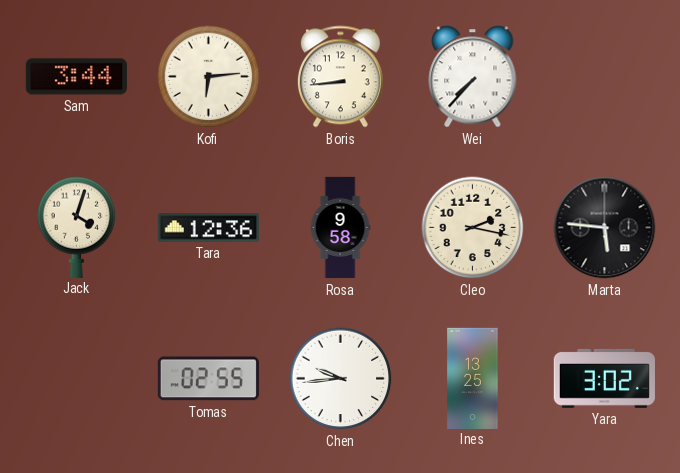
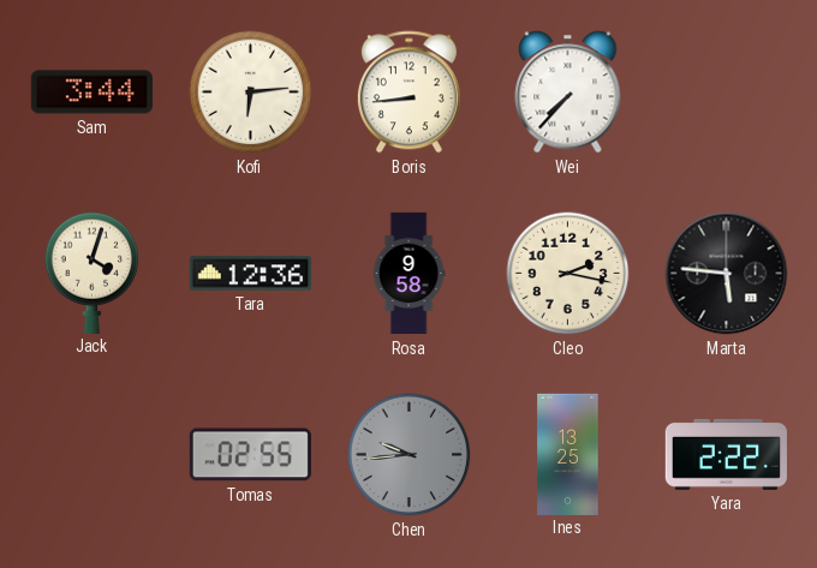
Chen dial: white -> grey
Yara: 3:02 -> 2:22
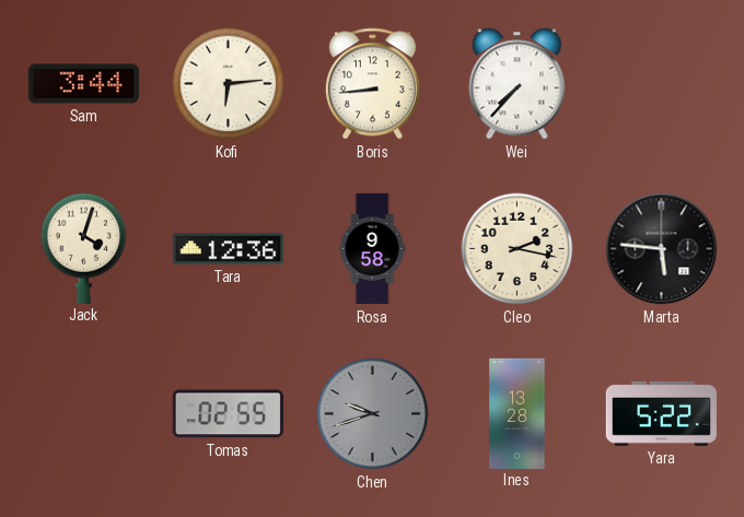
Chen: 9:44 -> 9:42
Ines: 13:25 -> 13:28
Yara: 2:22 -> 5:22
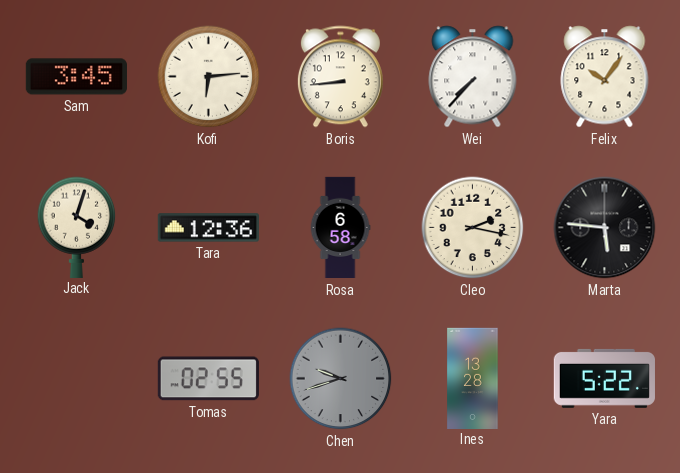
Sam: 3:44 -> 3:45
Felix: none -> 10:06
Rosa: 9:58 -> 6:58
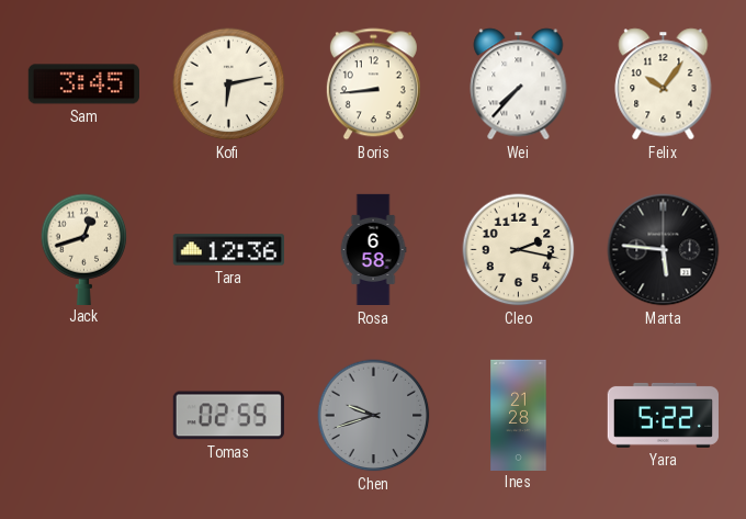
Kofi: 6:14 -> 6:13
Jack: 4:03 -> 12:42
Ines: 13:28 -> 21:28
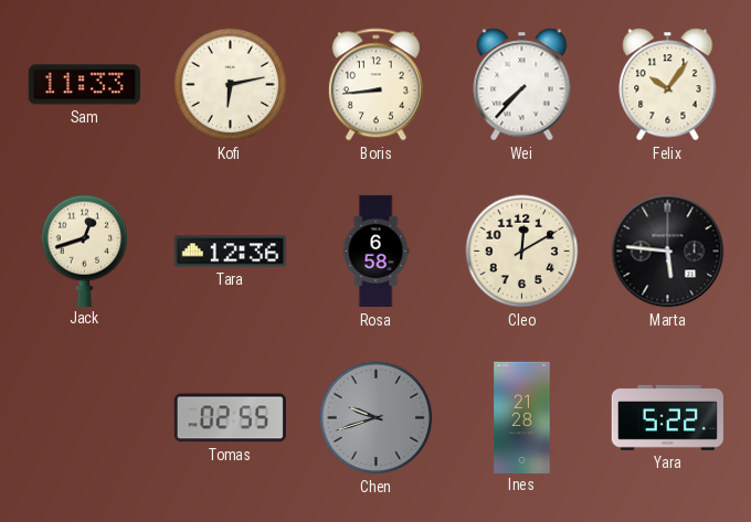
Sam: 3:45 -> 11:33
Cleo: 2:17 -> 12:10
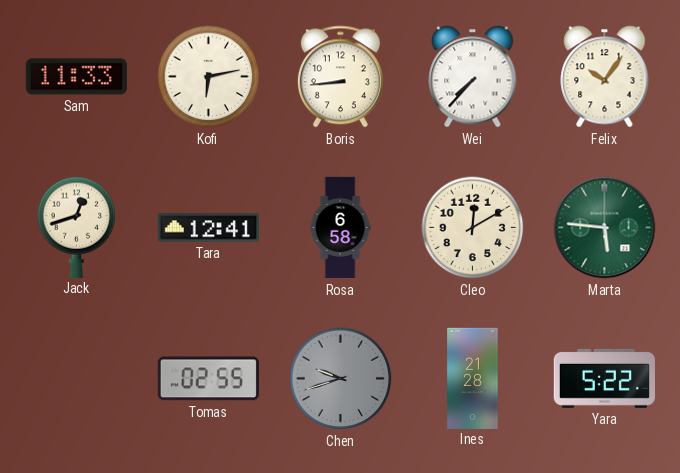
Tara: 12:36 -> 12:41
Marta dial: black -> green
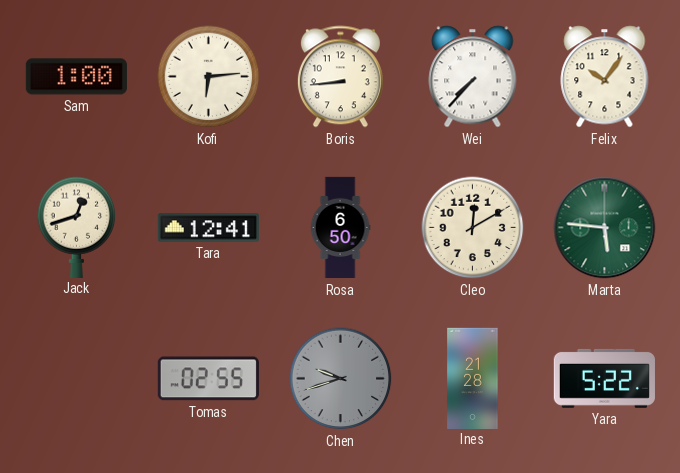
Sam: 11:33 -> 1:00
Kofi: 6:13 -> 6:14
Rosa: 6:58 -> 6:50
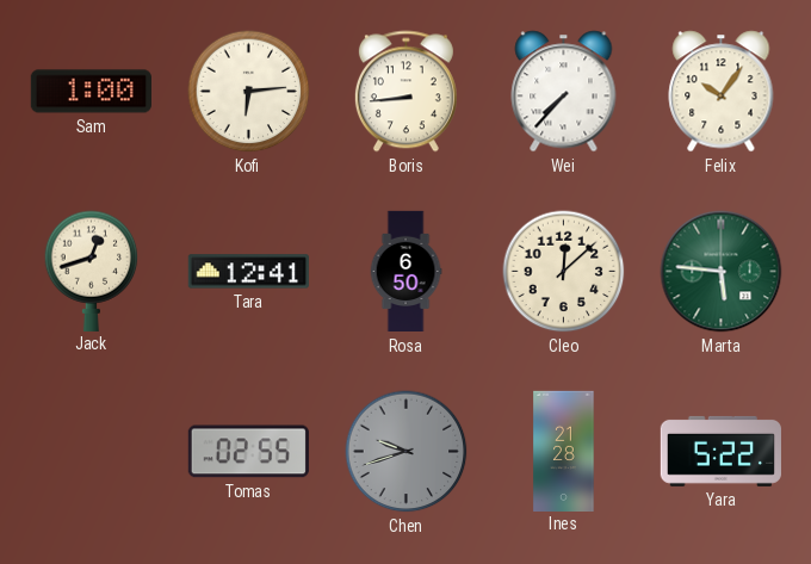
Cleo: 12:10 -> 12:08
